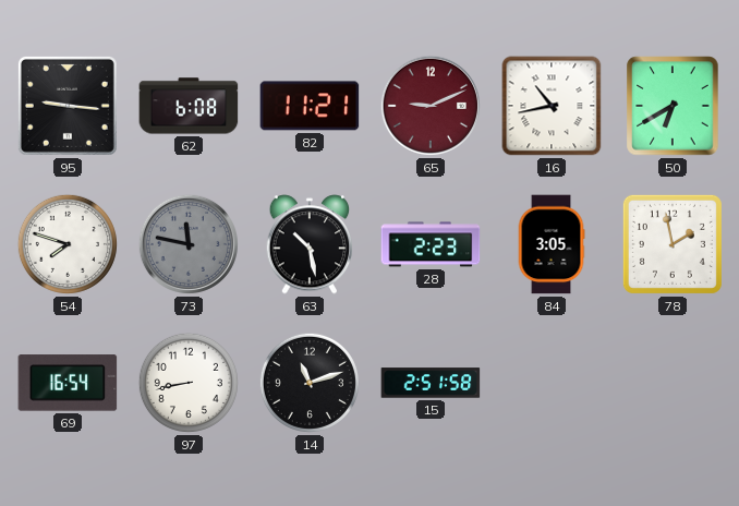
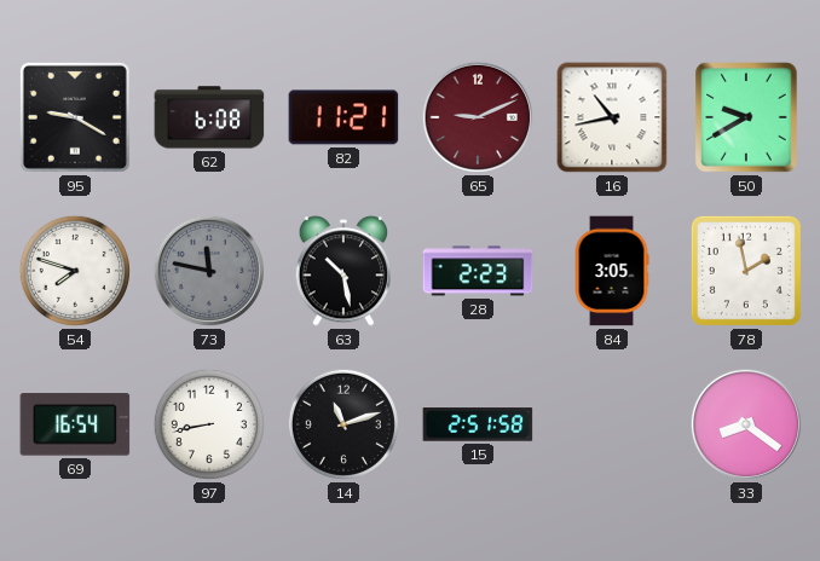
95: 9:16 -> 9:20
50: 6:40 -> 9:40
33: none -> 8:21
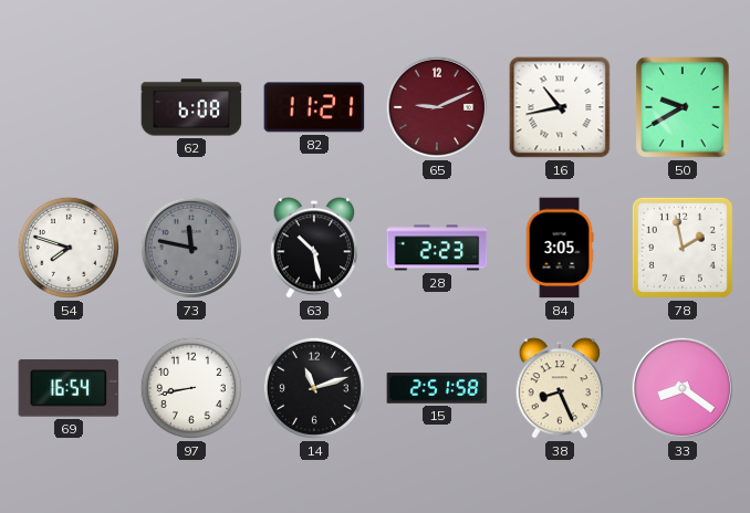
95: 9:20 -> none
38: none -> 8:26
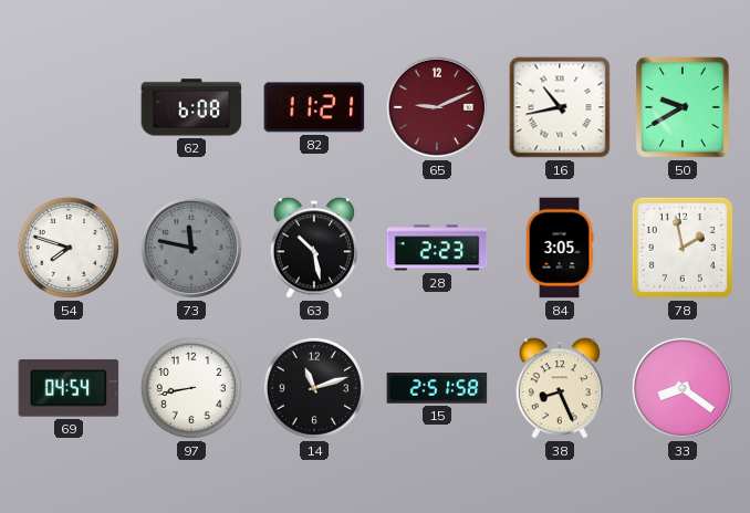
69: 16:54 -> 04:54
